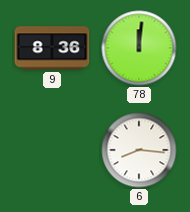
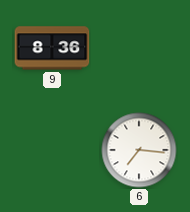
78: 12:01 -> none
6: 8:16 -> 7:16
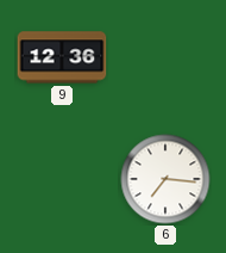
9: 8:36 -> 12:36
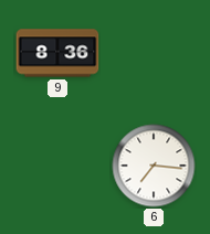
9: 12:36 -> 8:36
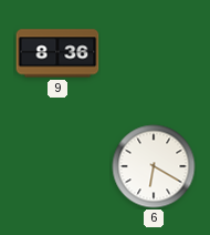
6: 7:16 -> 6:20
